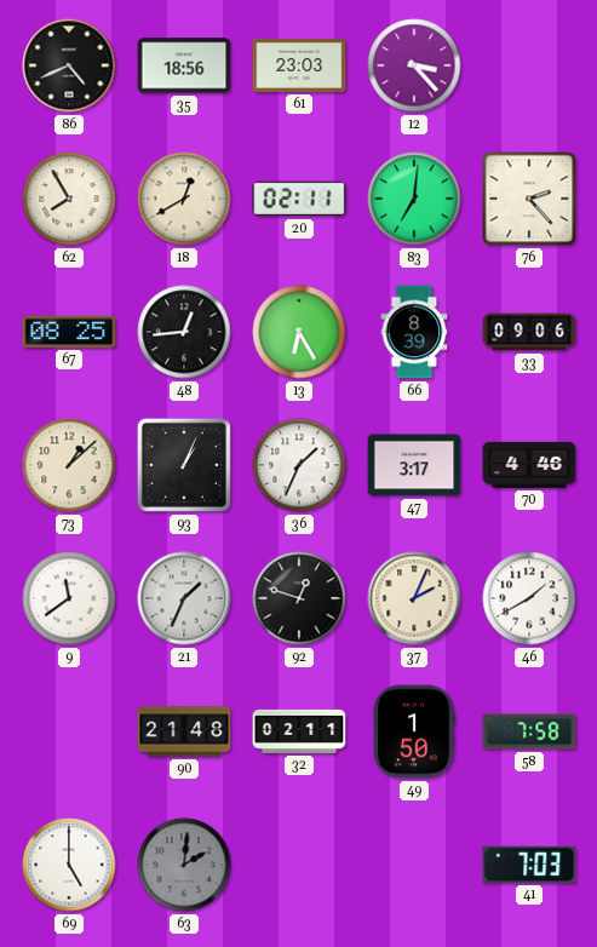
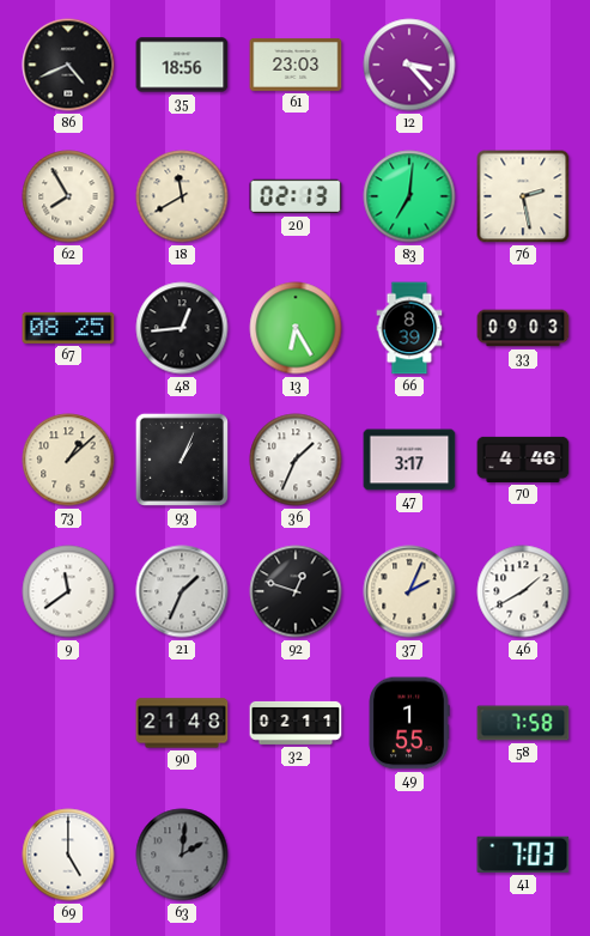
18: 12:40 -> 11:40
20: 02:11 -> 02:13
76: 2:23 -> 2:28
33: 09:06 -> 09:03
49: 1:50 -> 1:55
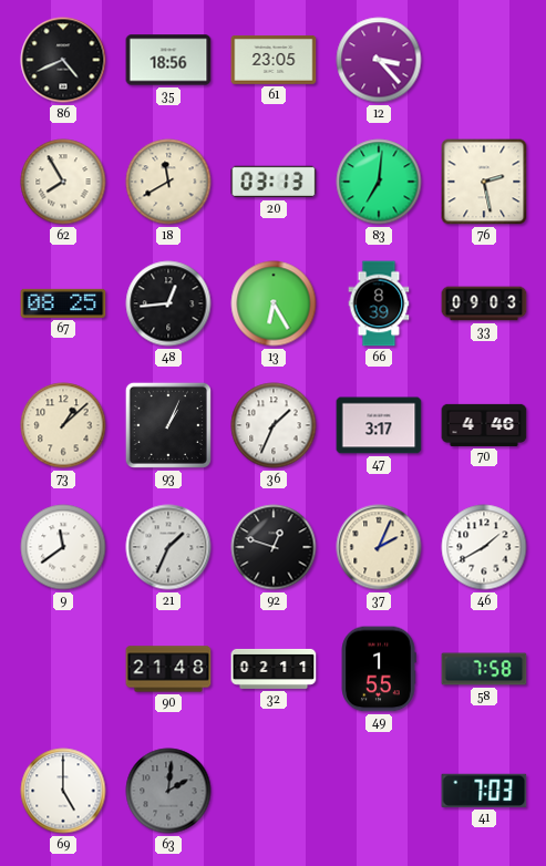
61: 23:03 -> 23:05
20: 02:13 -> 03:13
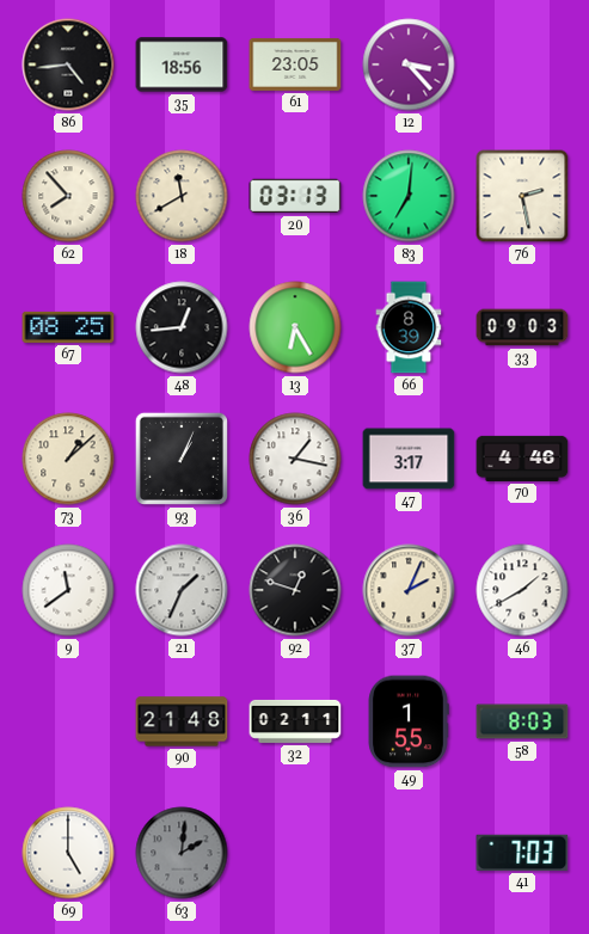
86: 4:41 -> 4:44
62: 7:55 -> 7:53
36: 1:34 -> 1:17
58: 7:58 -> 8:03
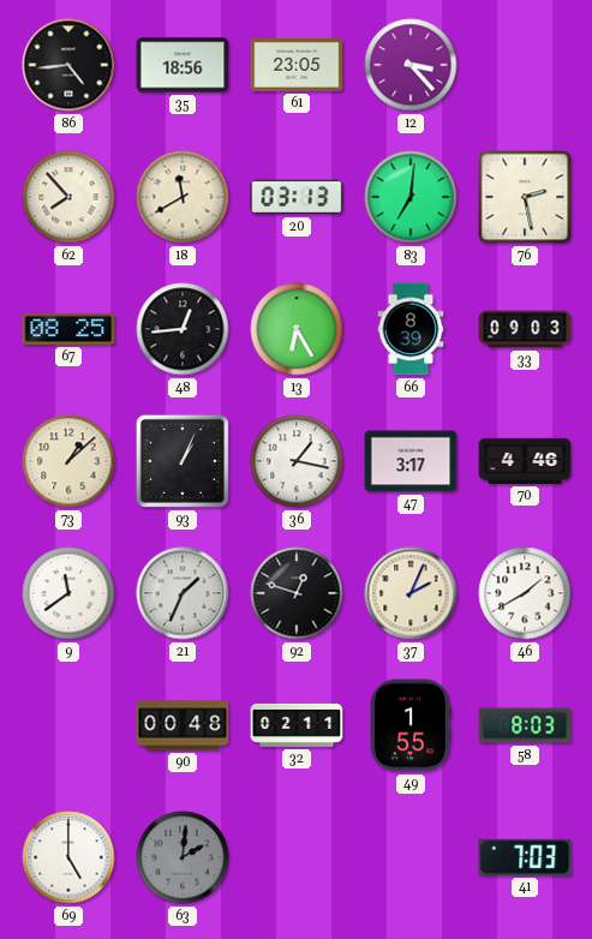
90: 21:48 -> 00:48
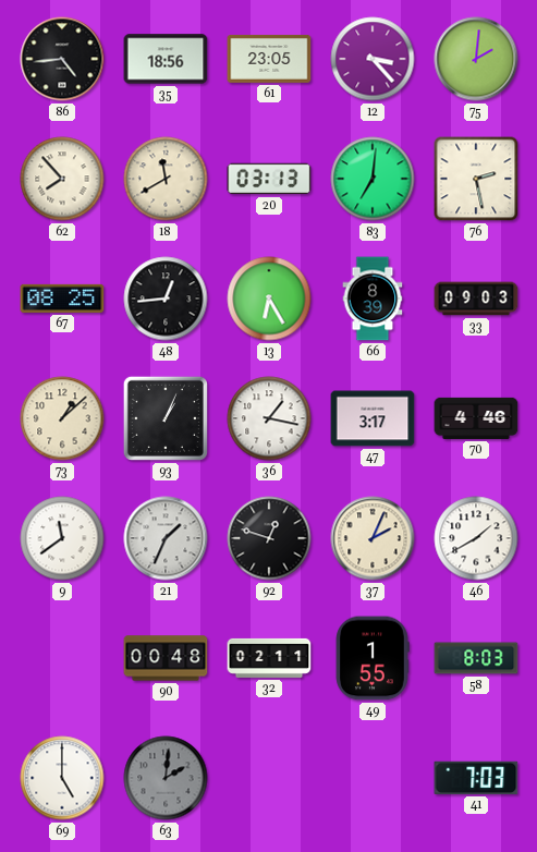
75: none -> 2:01
